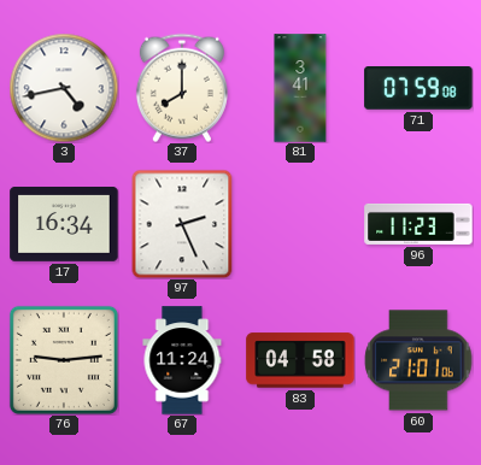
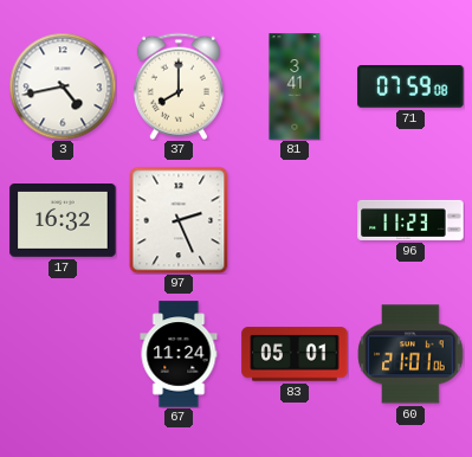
17: 16:34 -> 16:32
76: 9:14 -> none
83: 04:58 -> 05:01
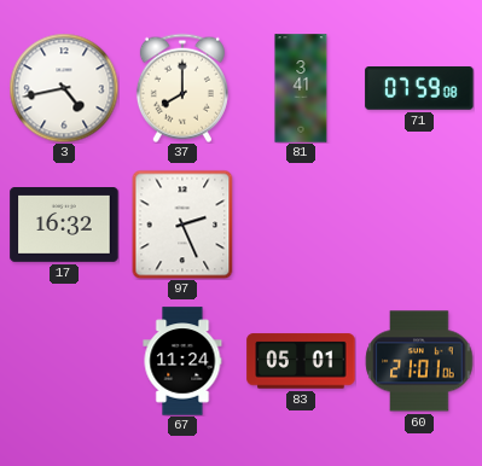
96: 11:23 -> none
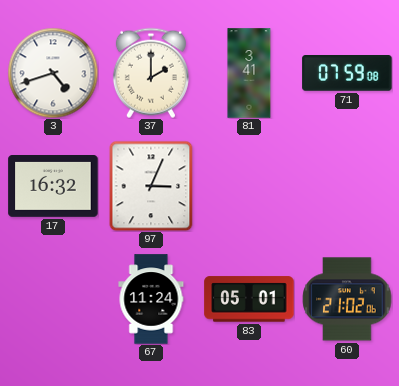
3: 4:43 -> 4:42
37: 8:00 -> 2:00
97: 2:26 -> 3:04
60: 21:01 -> 21:02
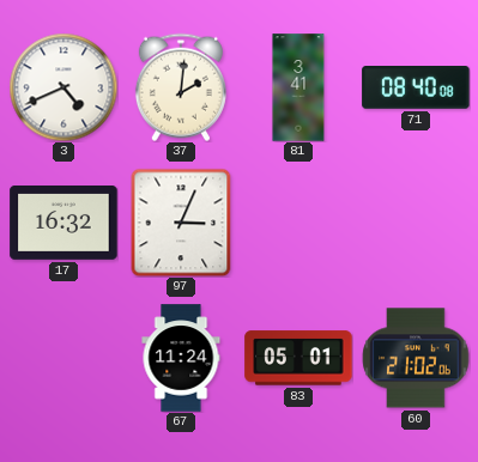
3: 4:42 -> 4:41
37: 2:00 -> 2:01
71: 07:59 -> 08:40
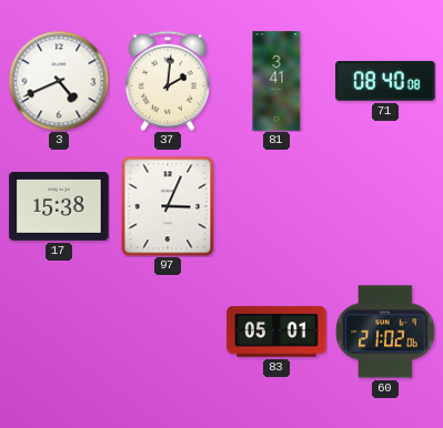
17: 16:32 -> 15:38
67: 11:24 -> none
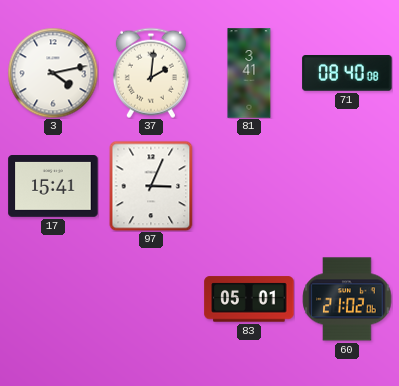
3: 4:41 -> 4:13
17: 15:38 -> 15:41
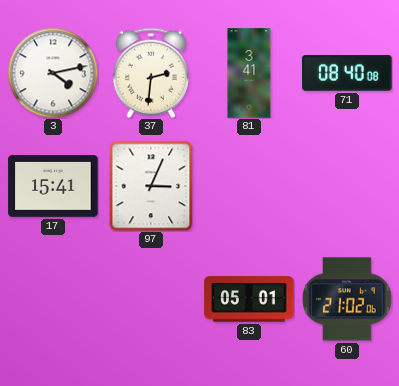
37: 2:01 -> 2:31
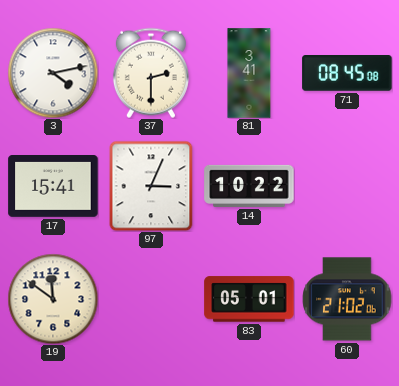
37: 2:31 -> 2:30
71: 08:40 -> 08:45
14: none -> 10:22
19: none -> 11:51
